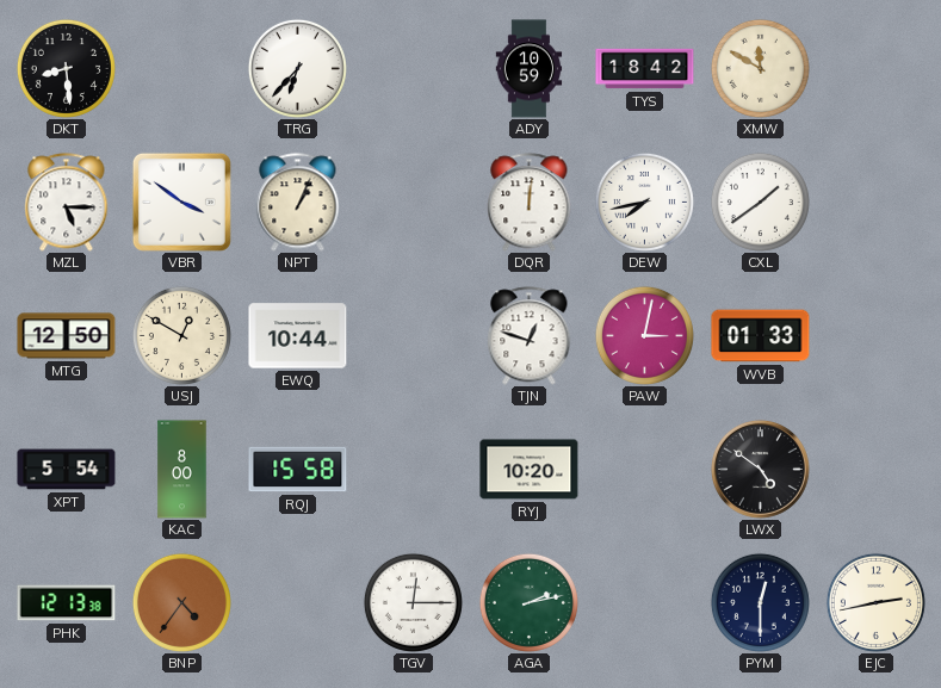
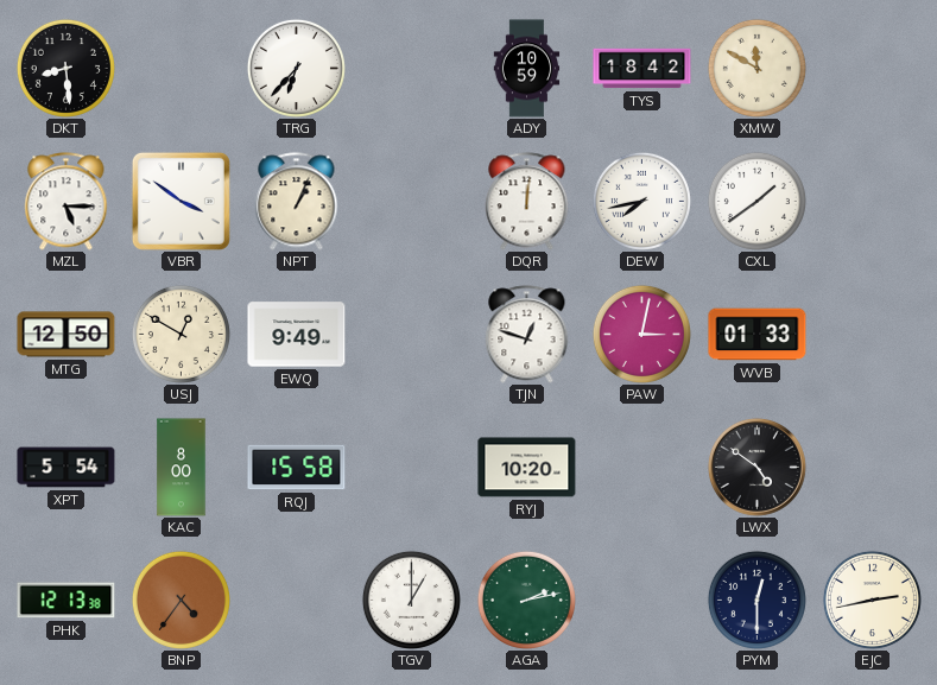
EWQ: 10:44 -> 9:49
TGV: 12:15 -> 1:00
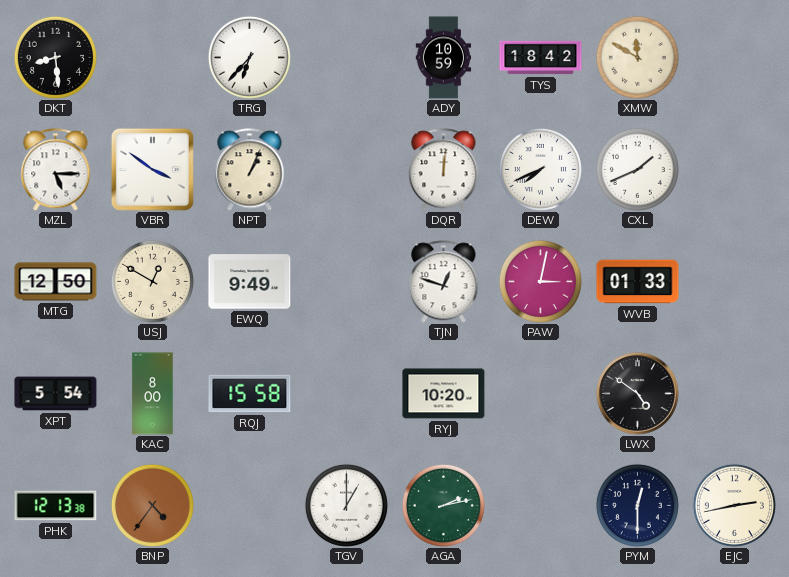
DEW: 7:43 -> 7:41
CXL: 1:39 -> 1:41
